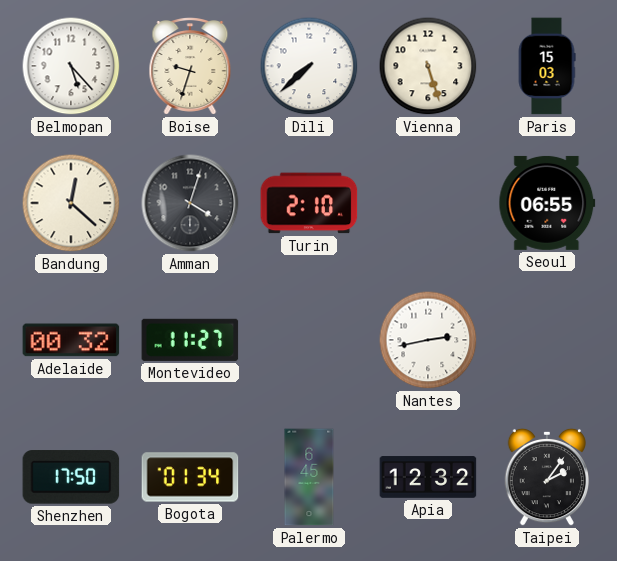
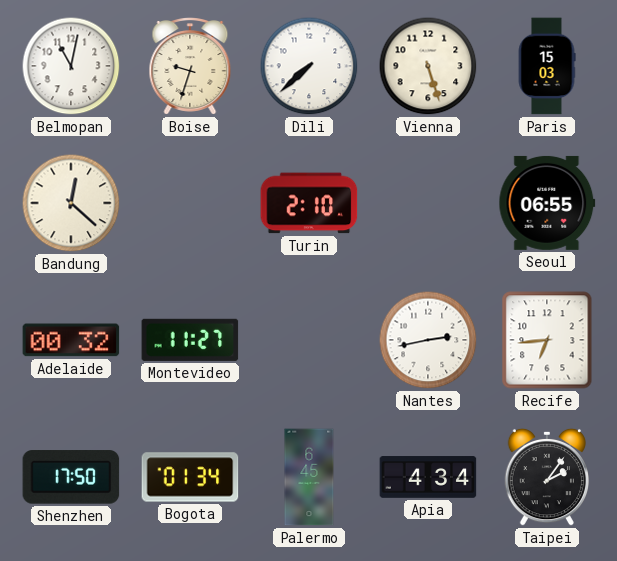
Belmopan: 5:23 -> 11:02
Amman: 4:03 -> none
Recife: none -> 6:44
Apia: 12:32 -> 4:34
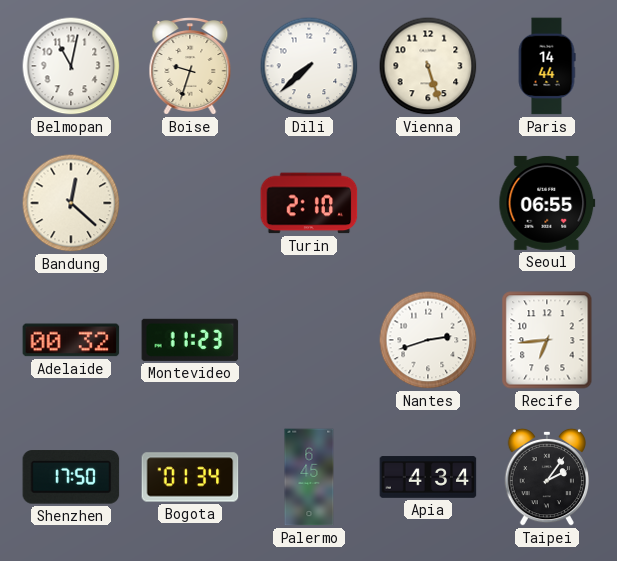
Paris: 15:03 -> 14:44
Montevideo: 11:27 -> 11:23
Nantes: 2:43 -> 2:42
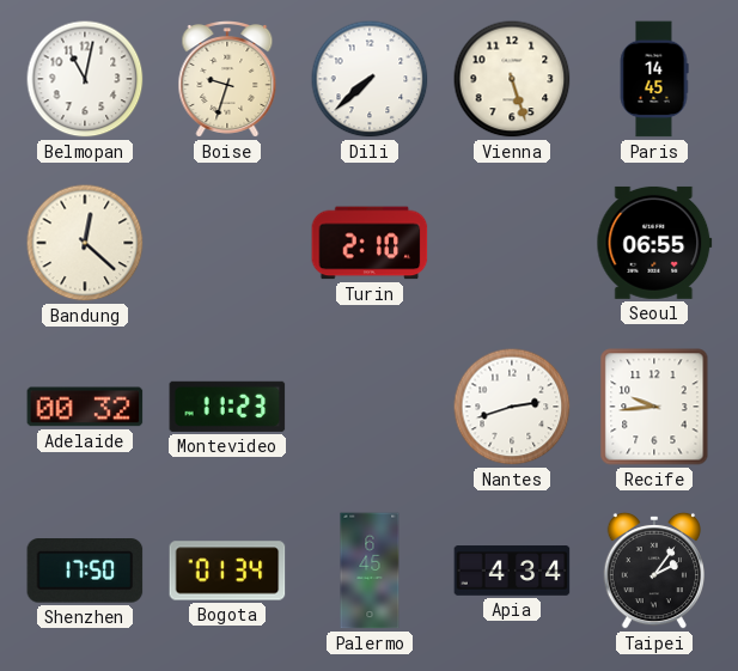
Paris: 14:44 -> 14:45
Recife: 6:44 -> 9:44
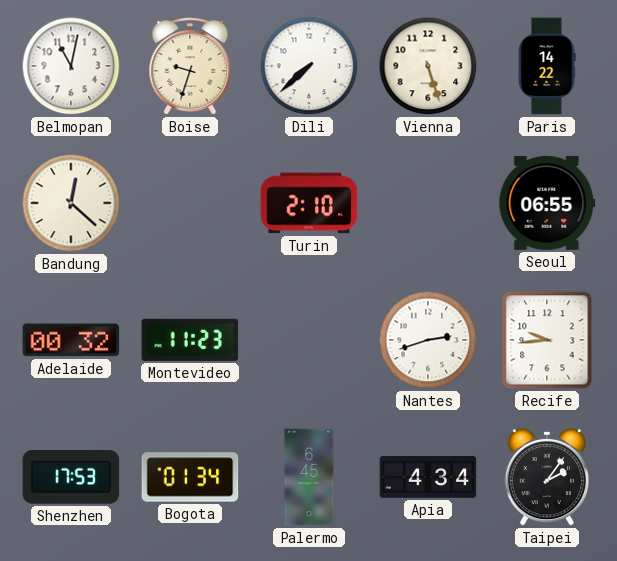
Paris: 14:45 -> 14:22
Shenzhen: 17:50 -> 17:53
